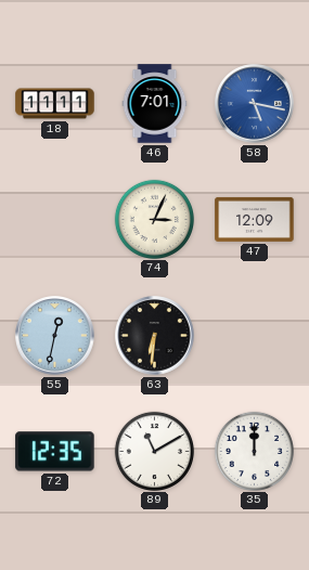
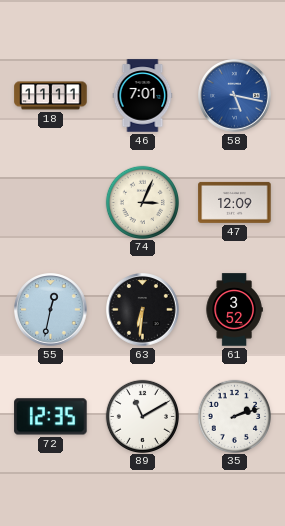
61: none -> 3:52
35: 12:00 -> 2:12
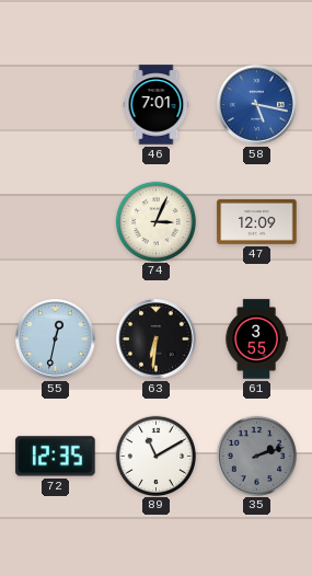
18: 11:11 -> none
61: 3:52 -> 3:55
35 dial: white -> grey
